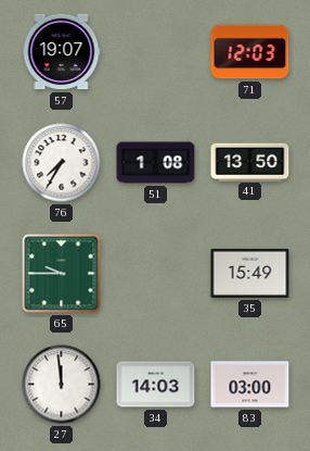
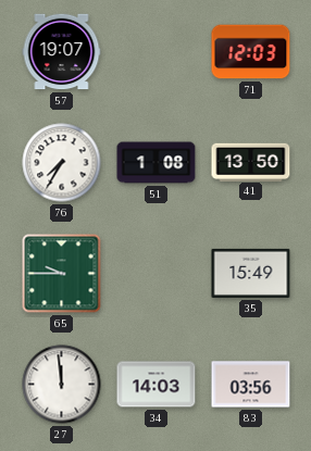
83: 03:00 -> 03:56
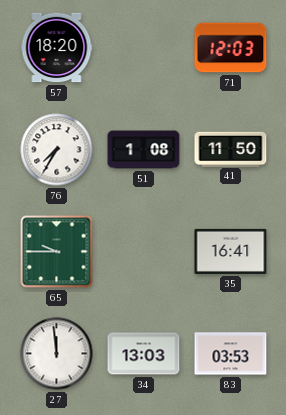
57: 19:07 -> 18:20
41: 13:50 -> 11:50
35: 15:49 -> 16:41
34: 14:03 -> 13:03
83: 03:56 -> 03:53
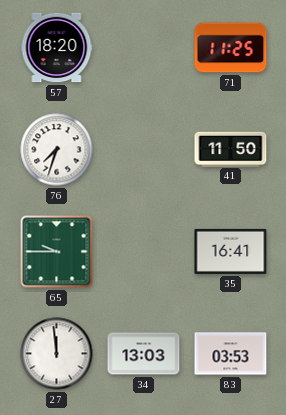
71: 12:03 -> 11:25
76: 7:35 -> 7:33
51: 1:08 -> none
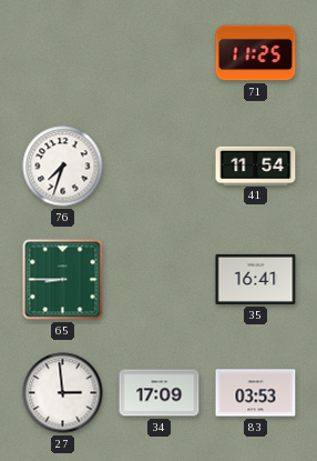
57: 18:20 -> none
41: 11:50 -> 11:54
65: 9:45 -> 8:45
27: 11:59 -> 2:59
34: 13:03 -> 17:09
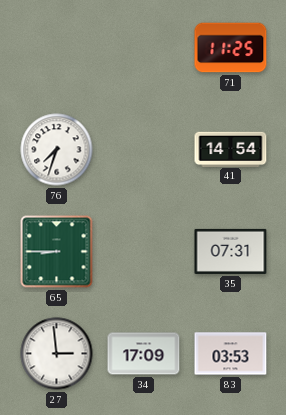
41: 11:54 -> 14:54
35: 16:41 -> 07:31
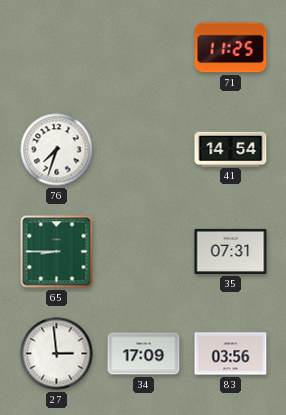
83: 03:53 -> 03:56
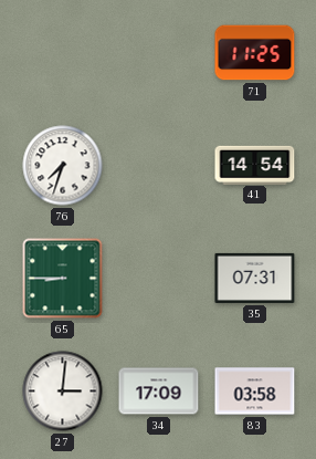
27: 2:59 -> 3:01
83: 03:56 -> 03:58
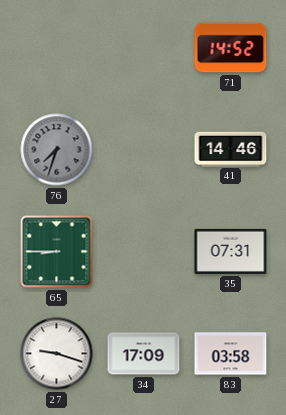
71: 11:25 -> 14:52
76 dial: white -> grey
41: 14:54 -> 14:46
27: 3:01 -> 9:18
